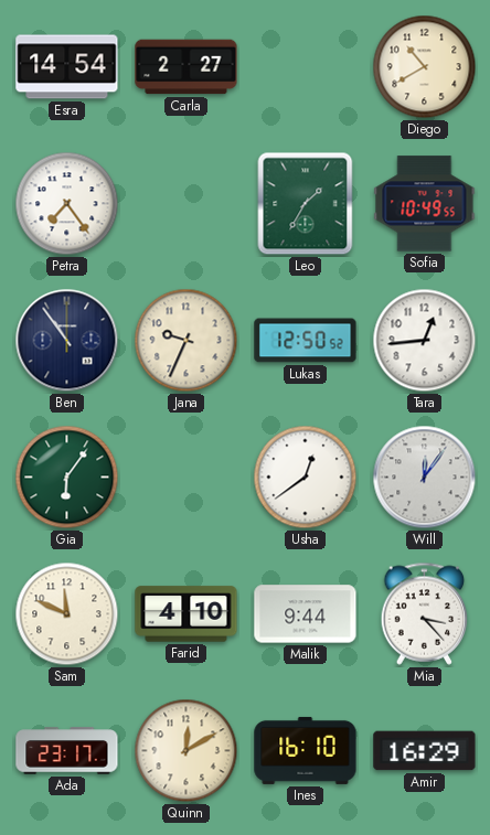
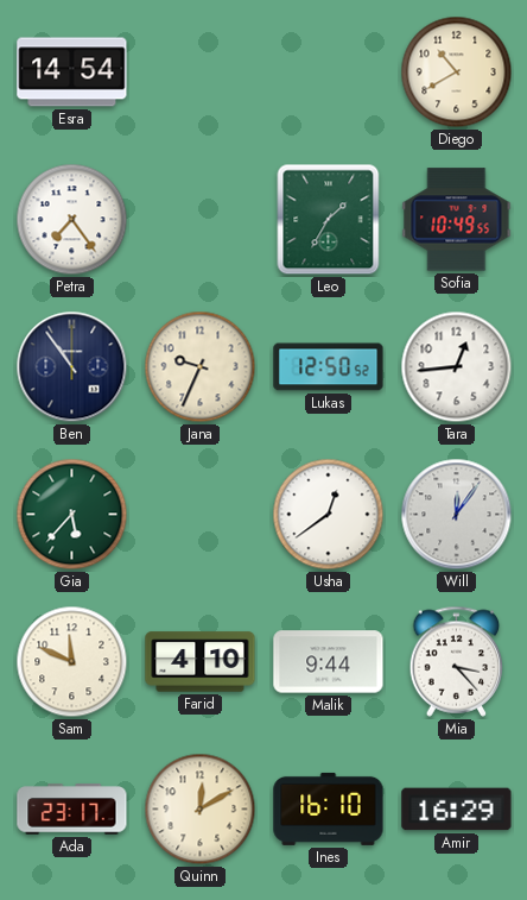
Carla: 2:27 -> none
Gia: 6:06 -> 5:37
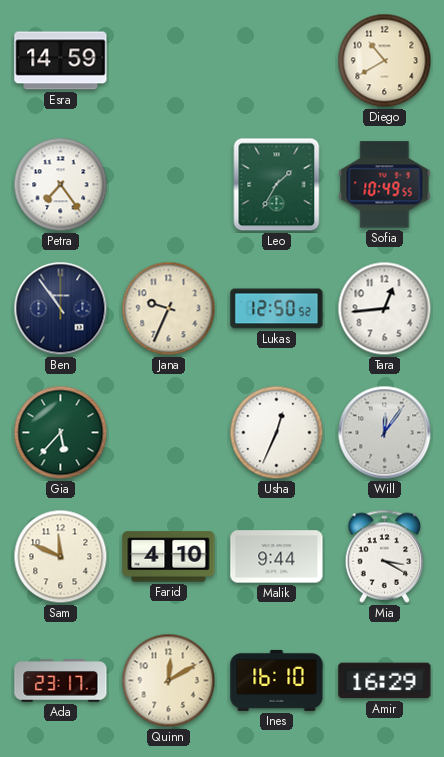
Esra: 14:54 -> 14:59
Usha: 12:39 -> 12:34
Mia: 3:23 -> 3:20
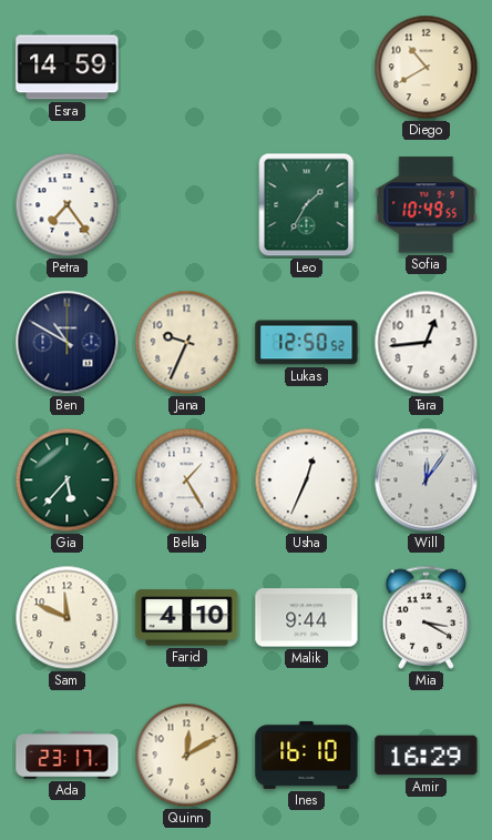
Ben: 10:54 -> 10:50
Bella: none -> 1:25
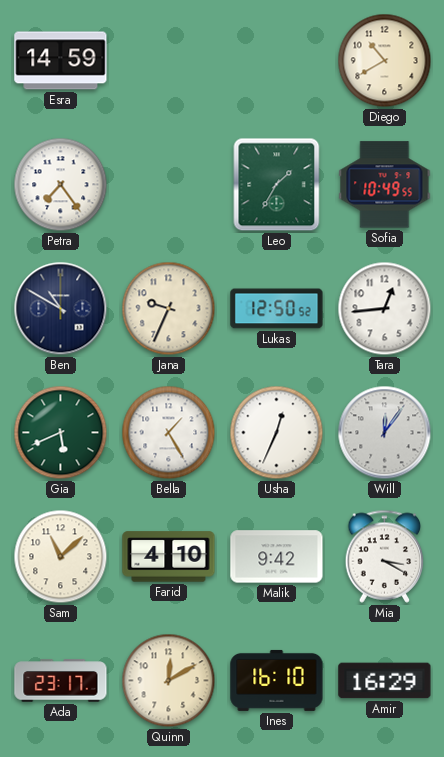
Gia: 5:37 -> 5:41
Sam: 11:49 -> 11:08
Malik: 9:44 -> 9:42
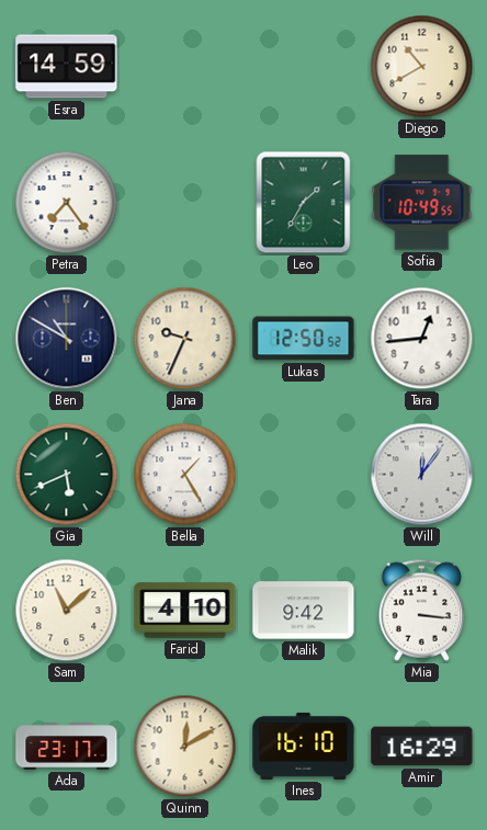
Usha: 12:34 -> none
Mia: 3:20 -> 3:16
